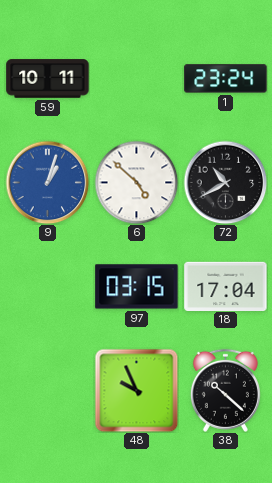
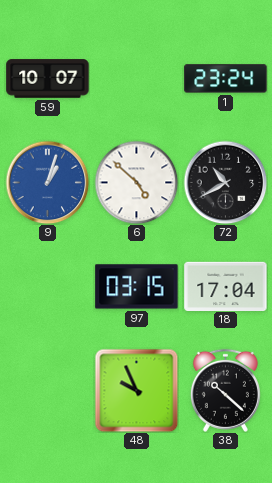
59: 10:11 -> 10:07
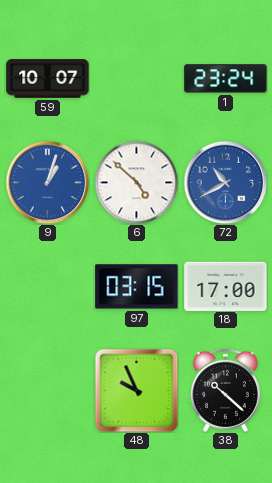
72 dial: black -> blue
18: 17:04 -> 17:00
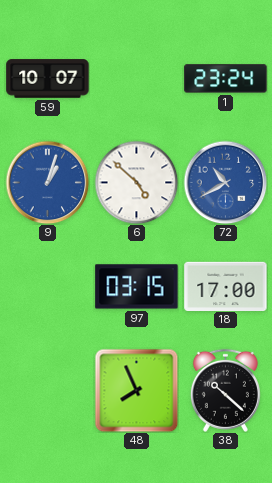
48: 9:56 -> 7:56
